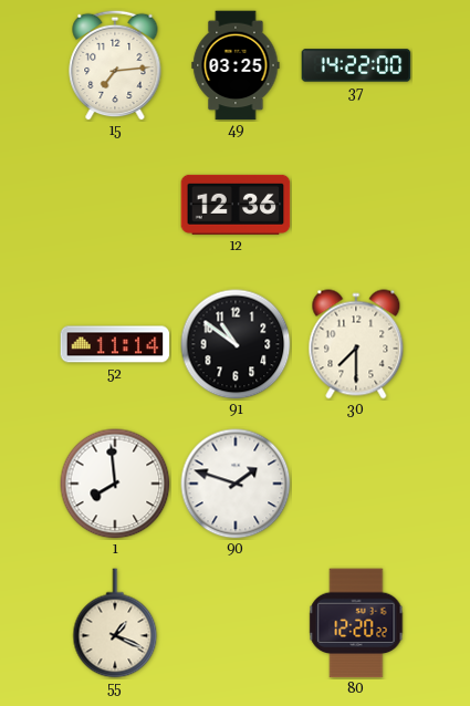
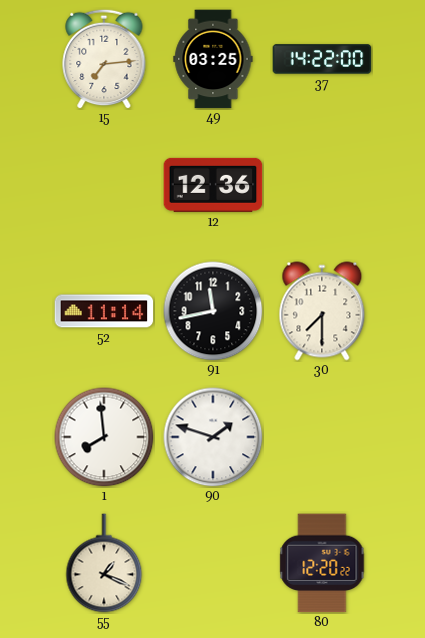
91: 10:51 -> 11:43
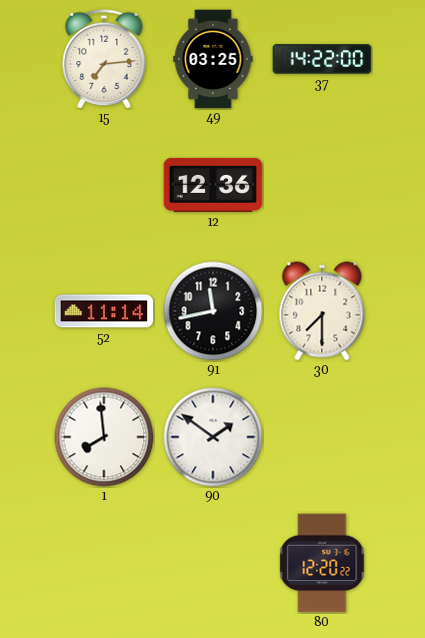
90: 1:48 -> 1:51
55: 1:19 -> none
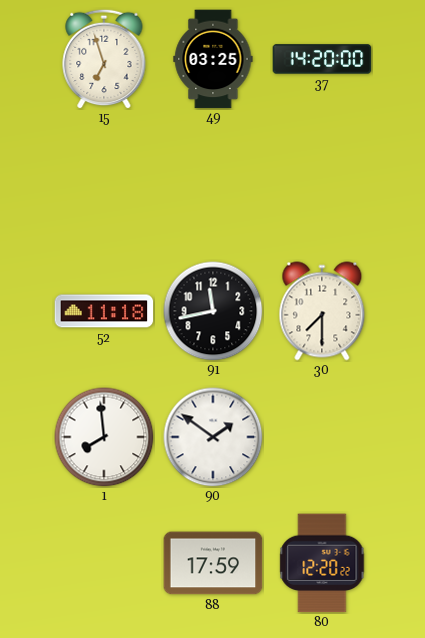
15: 7:14 -> 6:57
37: 14:22 -> 14:20
12: 12:36 -> none
52: 11:14 -> 11:18
88: none -> 17:59
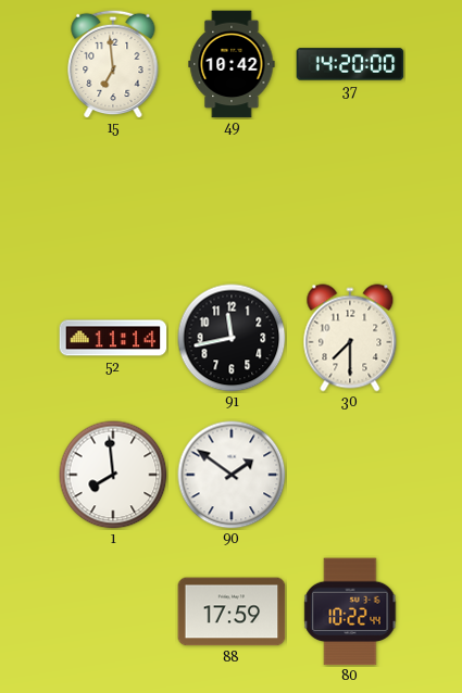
15: 6:57 -> 6:59
49: 03:25 -> 10:42
52: 11:18 -> 11:14
80: 12:20 -> 10:22
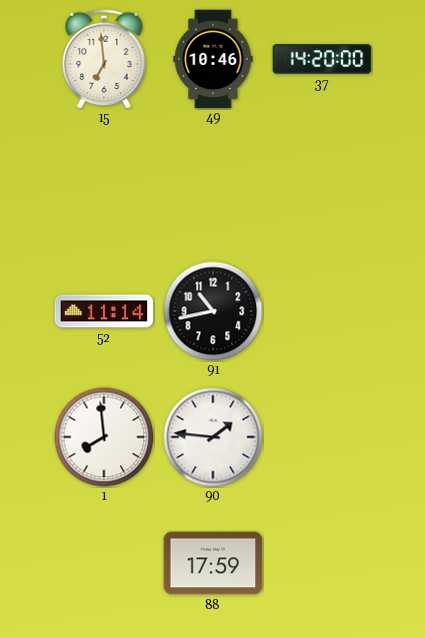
49: 10:42 -> 10:46
91: 11:43 -> 10:43
30: 7:30 -> none
90: 1:51 -> 1:46
80: 10:22 -> none
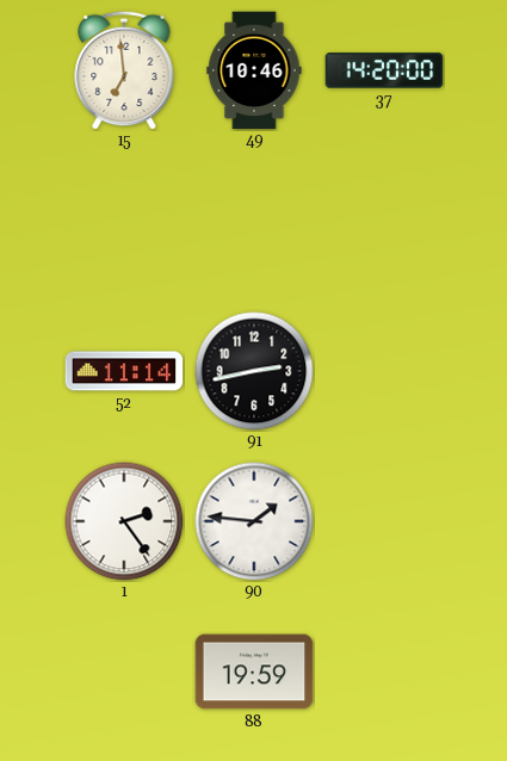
91: 10:43 -> 2:43
1: 7:59 -> 2:24
88: 17:59 -> 19:59
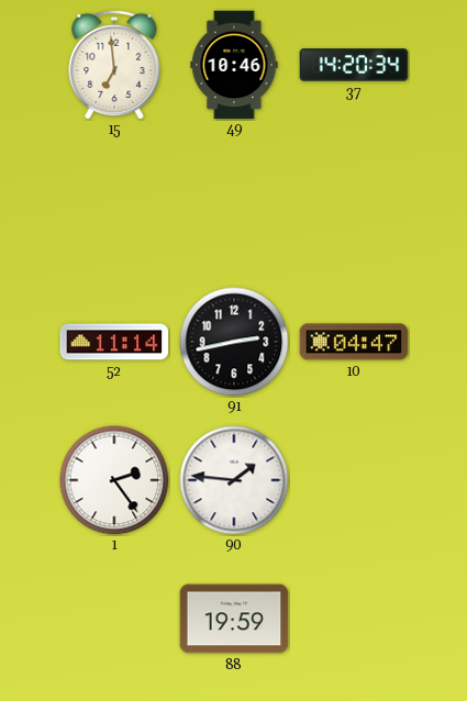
37: 14:20:00 -> 14:20:34
10: none -> 04:47
